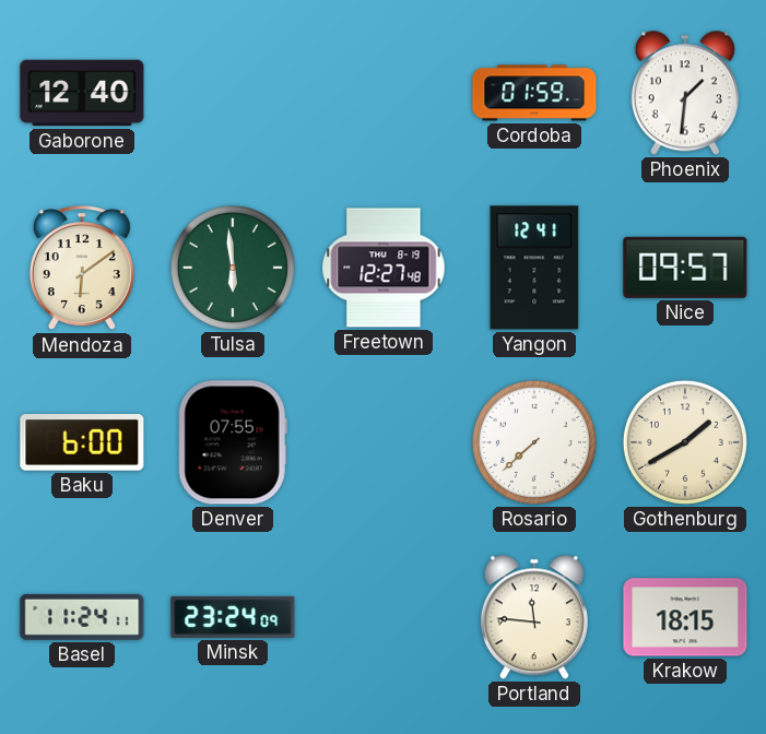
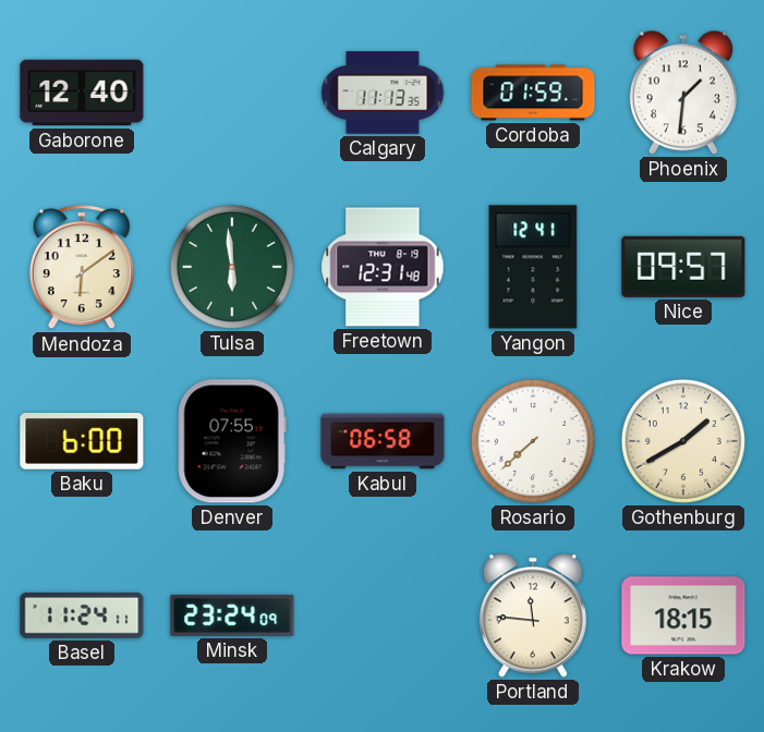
Calgary: none -> 11:13
Freetown: 12:27 -> 12:31
Kabul: none -> 06:58
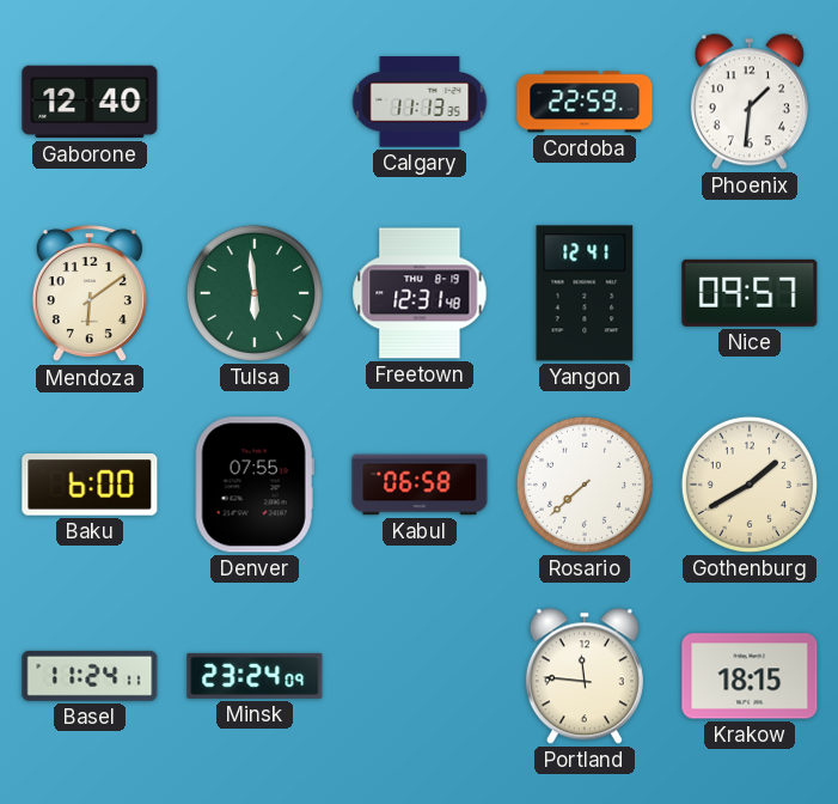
Cordoba: 01:59 -> 22:59
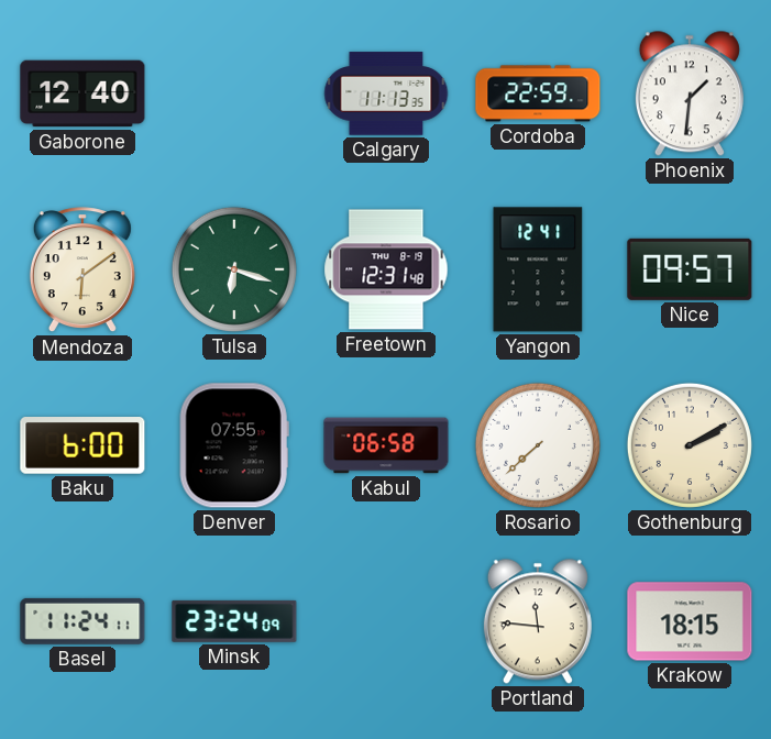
Tulsa: 5:59 -> 6:18
Gothenburg: 1:40 -> 2:10
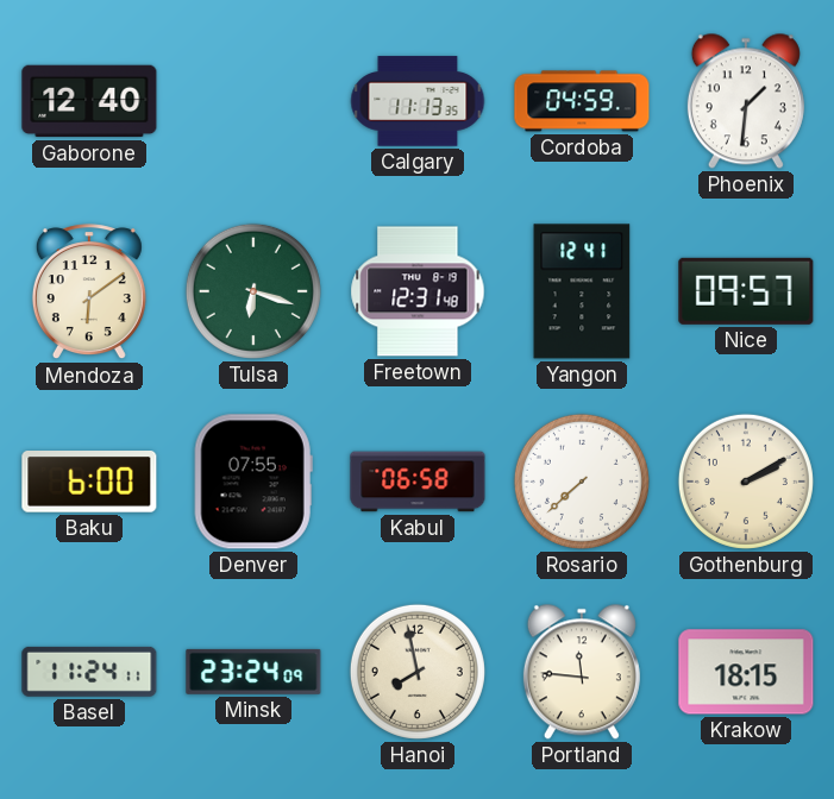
Cordoba: 22:59 -> 04:59
Hanoi: none -> 7:58
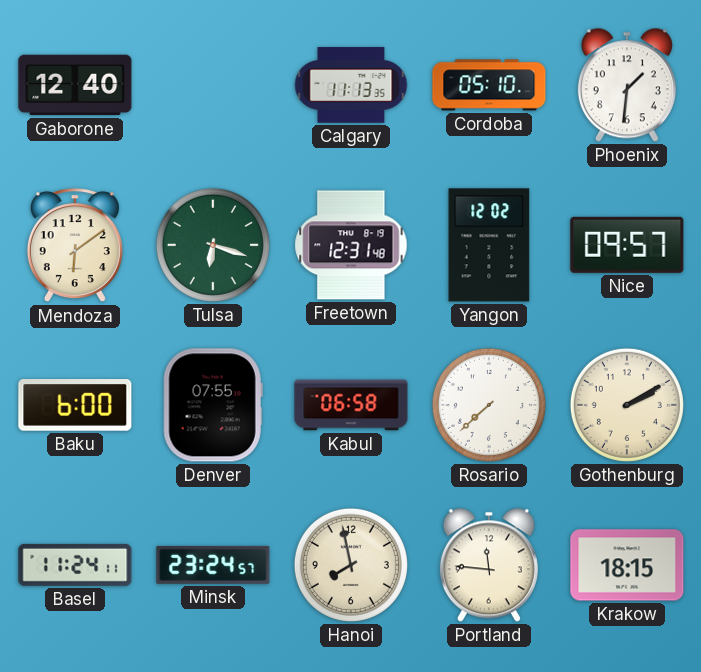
Cordoba: 04:59 -> 05:10
Yangon: 12:41 -> 12:02
Minsk: 23:24:09 -> 23:24:57
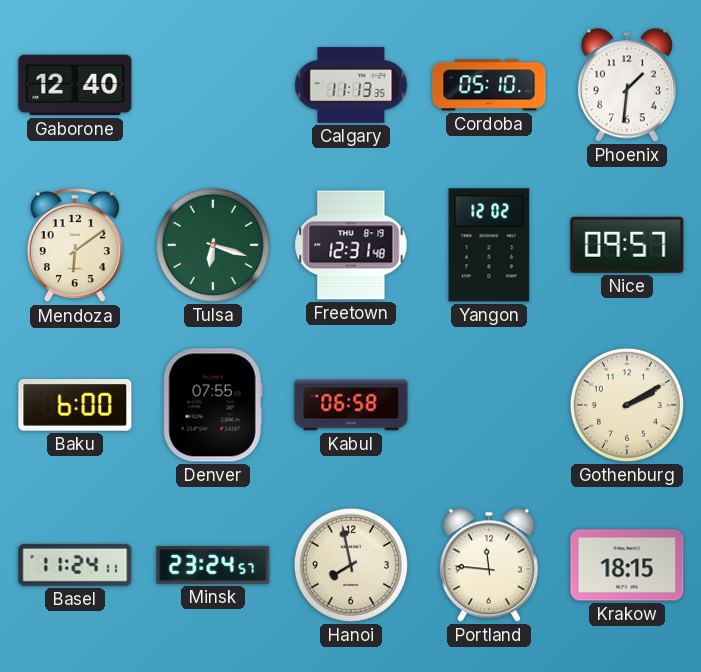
Rosario: 7:38 -> none
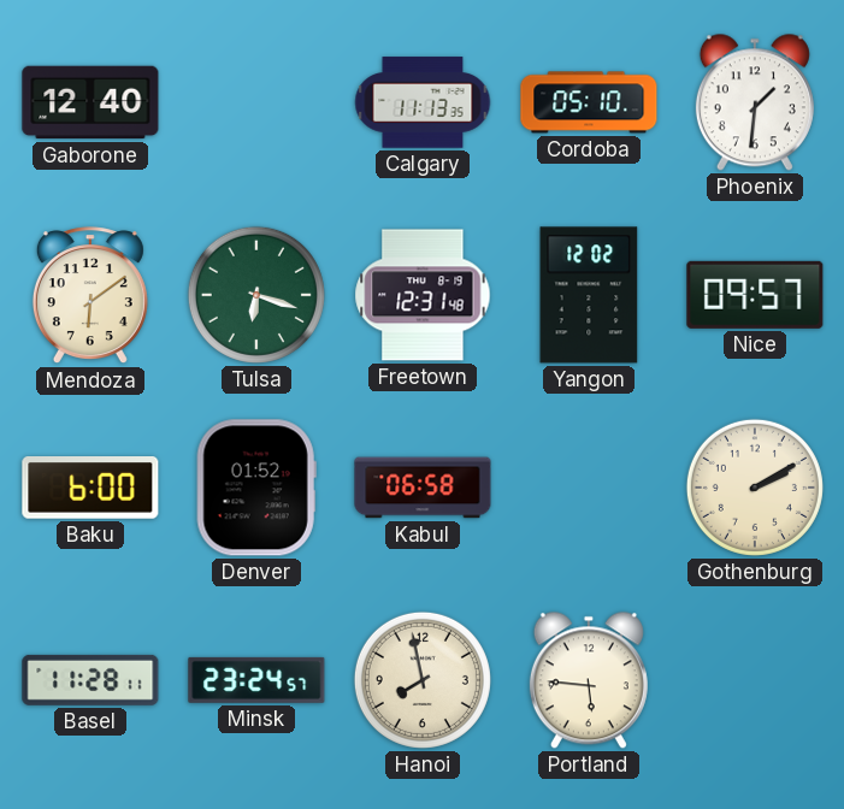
Denver: 07:55 -> 01:52
Basel: 11:24 -> 11:28
Portland: 11:46 -> 5:46
Krakow: 18:15 -> none
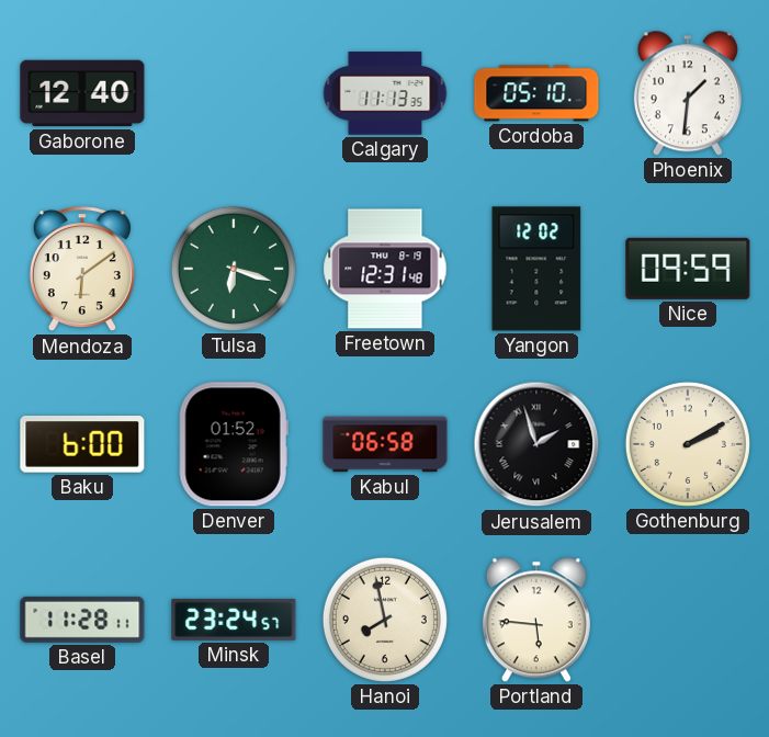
Nice: 09:57 -> 09:59
Jerusalem: none -> 1:57
